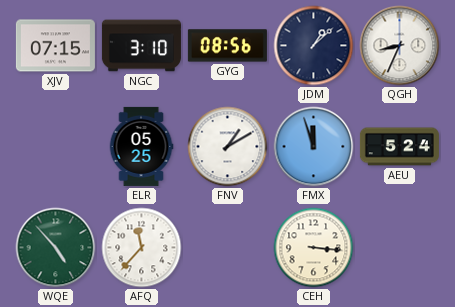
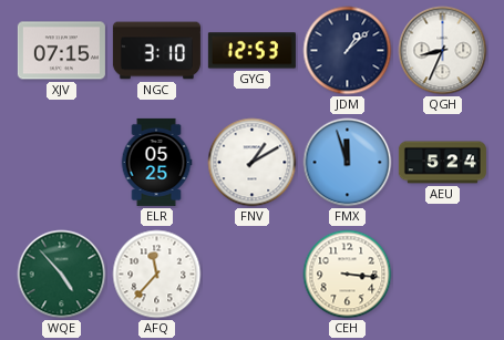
GYG: 08:56 -> 12:53
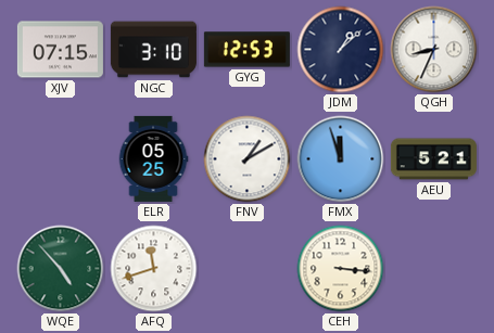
AEU: 5:24 -> 5:21
AFQ: 11:37 -> 11:42
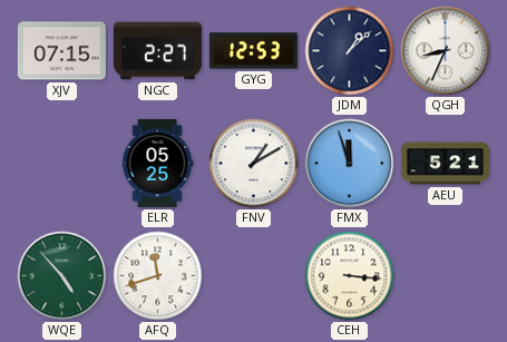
NGC: 3:10 -> 2:27
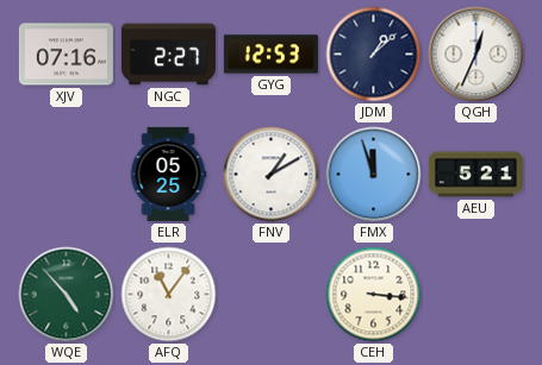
XJV: 07:15 -> 07:16
QGH: 8:34 -> 12:34
AFQ: 11:42 -> 11:06
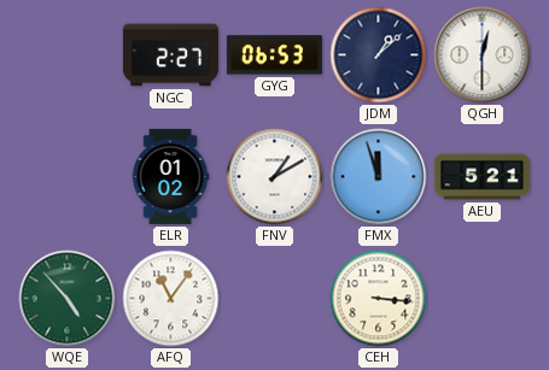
XJV: 07:16 -> none
GYG: 12:53 -> 06:53
QGH: 12:34 -> 12:30
ELR: 05:25 -> 01:02
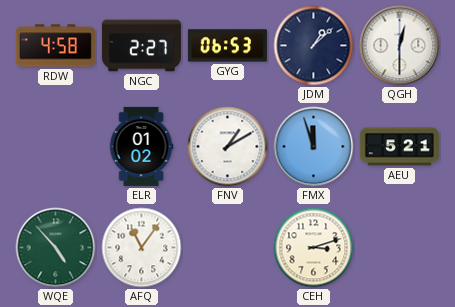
RDW: none -> 4:58
CEH: 3:16 -> 3:12
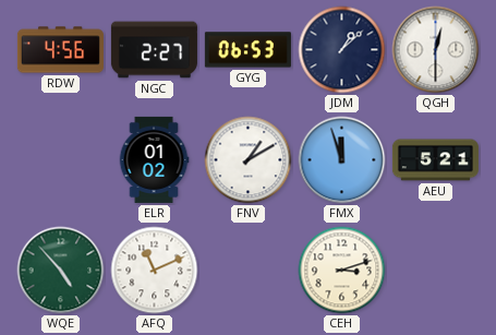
RDW: 4:58 -> 4:56
AFQ: 11:06 -> 11:11
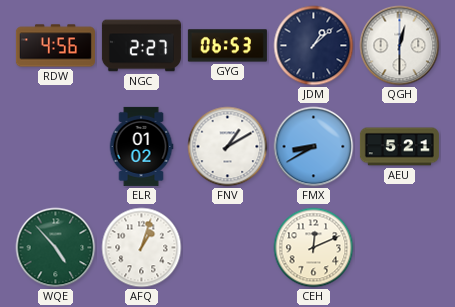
FMX: 11:57 -> 8:40
AFQ: 11:11 -> 1:03
CEH: 3:12 -> 12:11
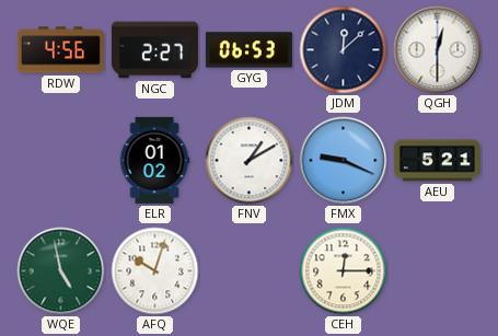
JDM: 1:08 -> 12:08
FMX: 8:40 -> 9:19
WQE: 4:53 -> 4:58
AFQ: 1:03 -> 10:03
CEH: 12:11 -> 12:15
